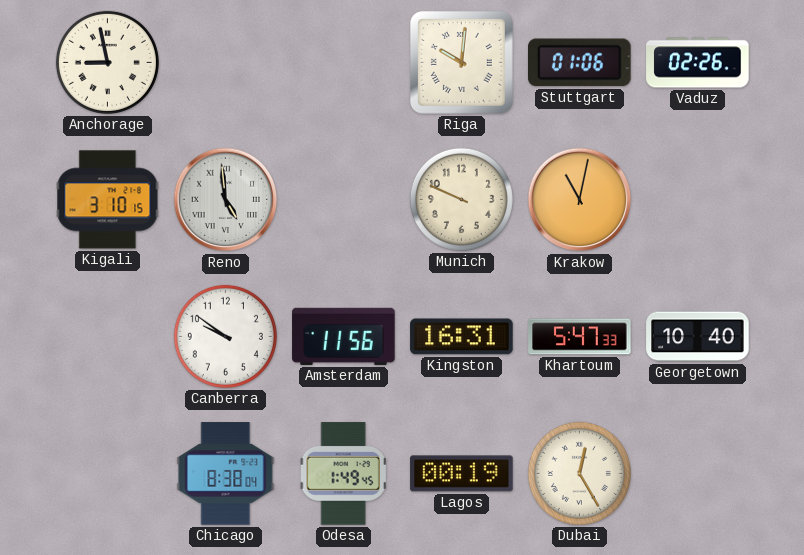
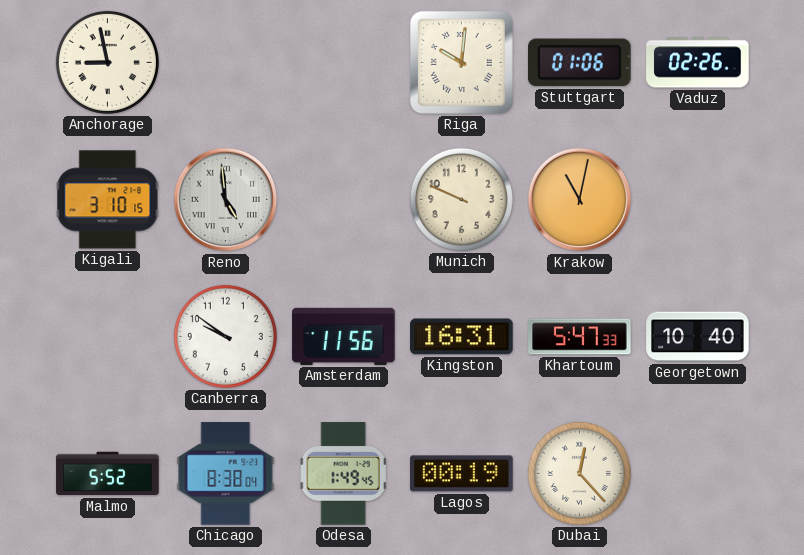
Malmo: none -> 5:52
Dubai: 12:25 -> 12:23
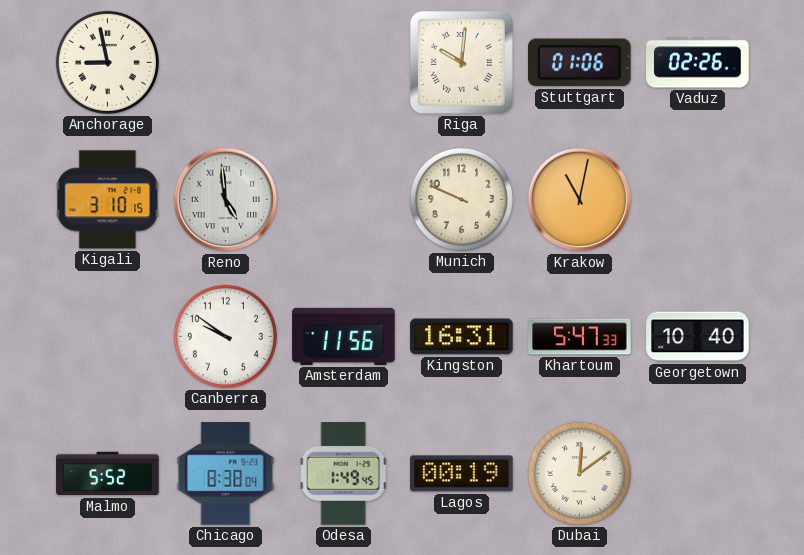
Dubai: 12:23 -> 12:09
